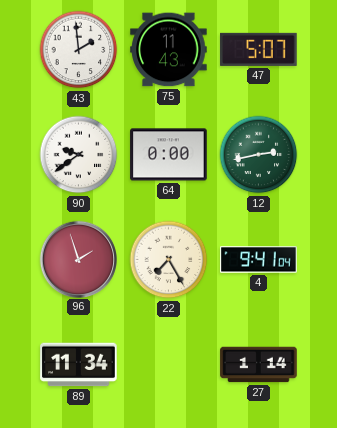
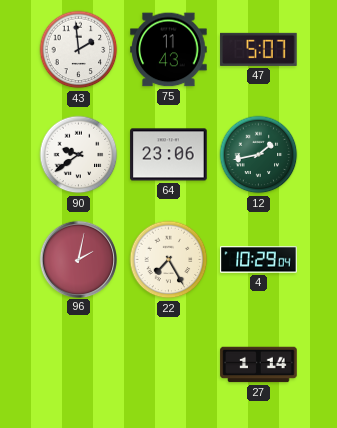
64: 0:00 -> 23:06
12: 2:43 -> 1:43
96: 1:57 -> 2:02
4: 9:41 -> 10:29
89: 11:34 -> none
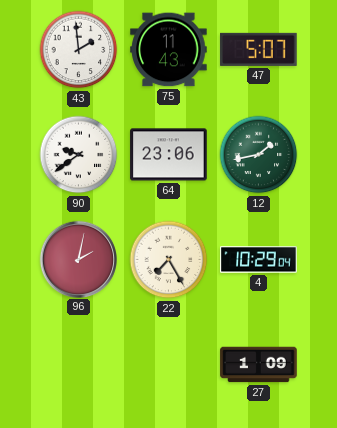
27: 1:14 -> 1:09
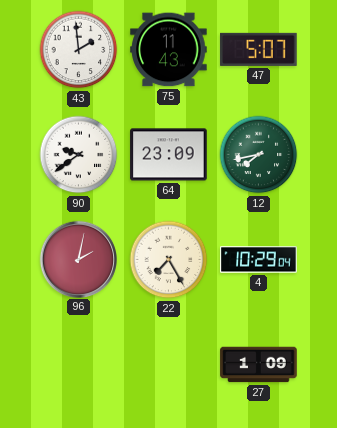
64: 23:06 -> 23:09
12: 1:43 -> 7:43
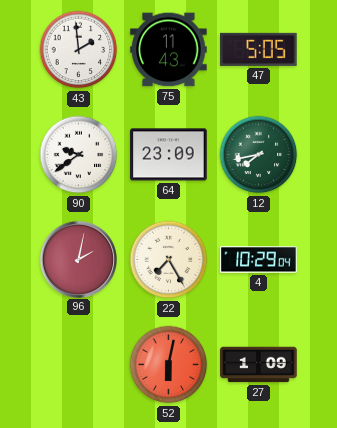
47: 5:07 -> 5:05
52: none -> 6:02
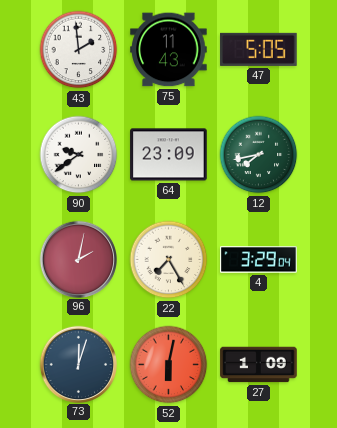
4: 10:29 -> 3:29
73: none -> 12:03
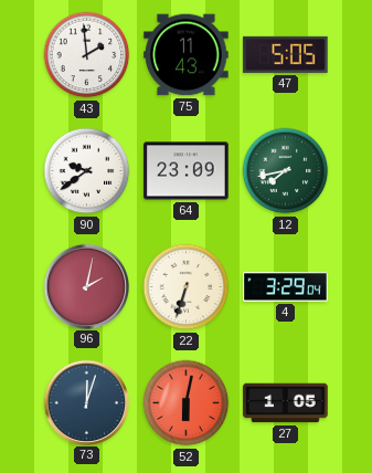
22: 7:25 -> 6:33
27: 1:09 -> 1:05
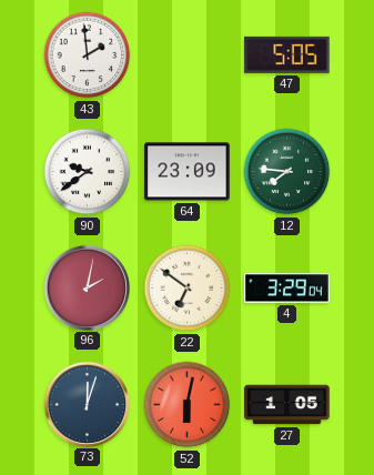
75: 11:43 -> none
12: 7:43 -> 7:46
22: 6:33 -> 6:51
